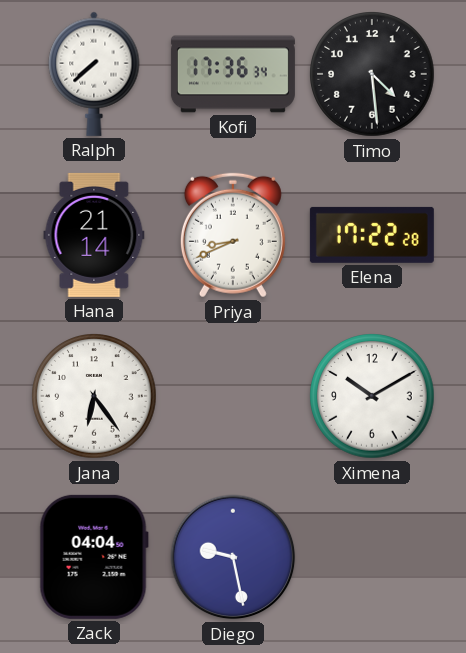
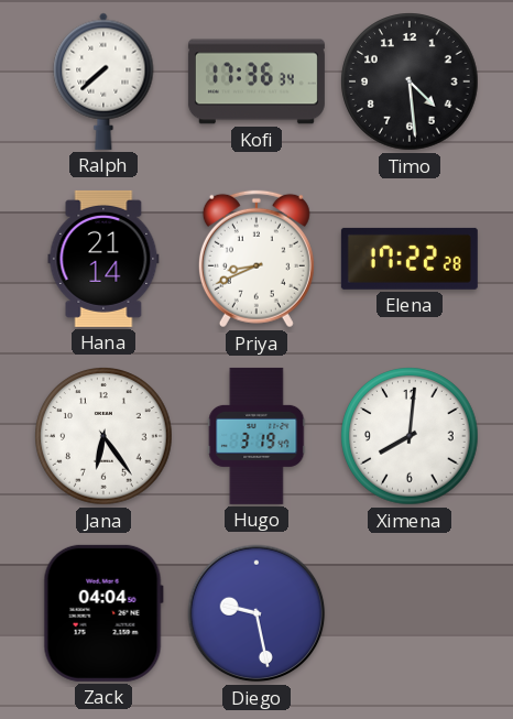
Hugo: none -> 3:19
Ximena: 10:10 -> 8:01
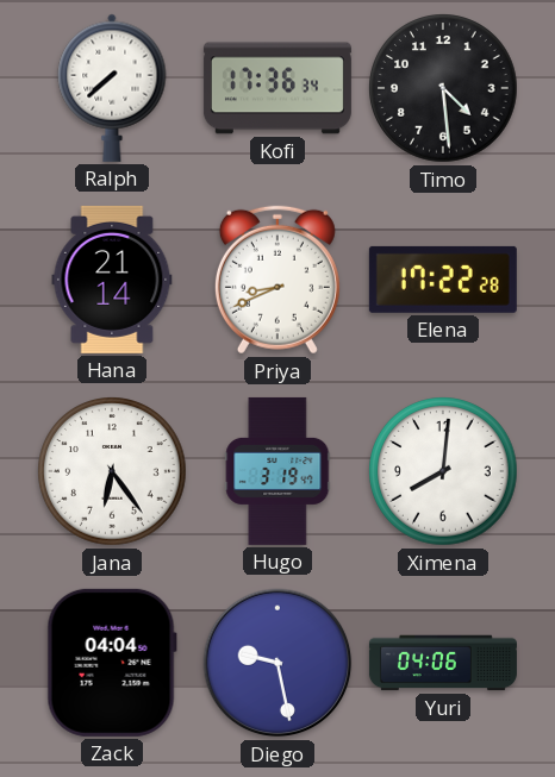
Yuri: none -> 04:06
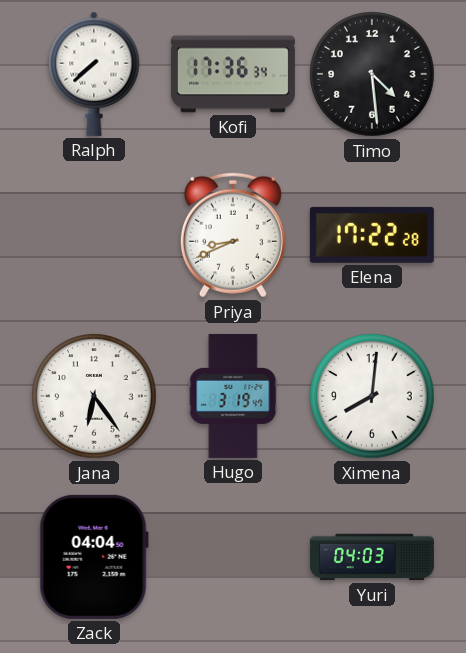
Hana: 21:14 -> none
Diego: 9:28 -> none
Yuri: 04:06 -> 04:03
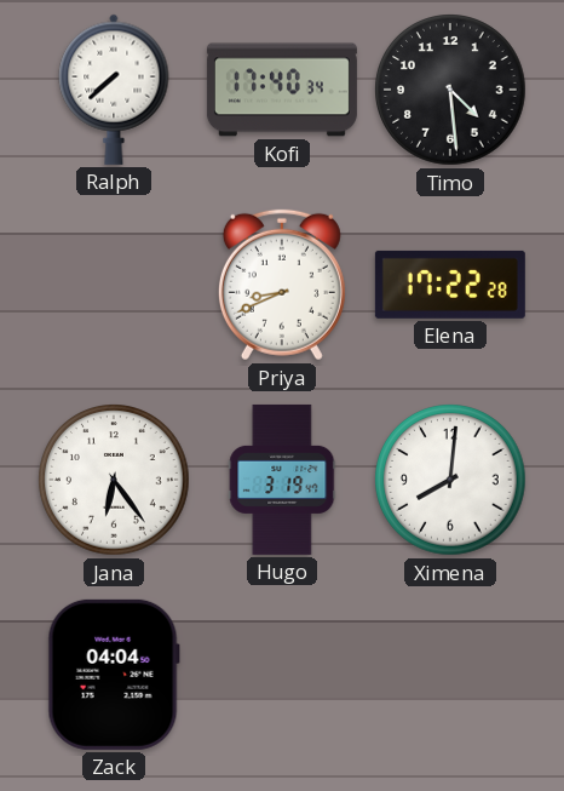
Kofi: 17:36 -> 17:40
Yuri: 04:03 -> none
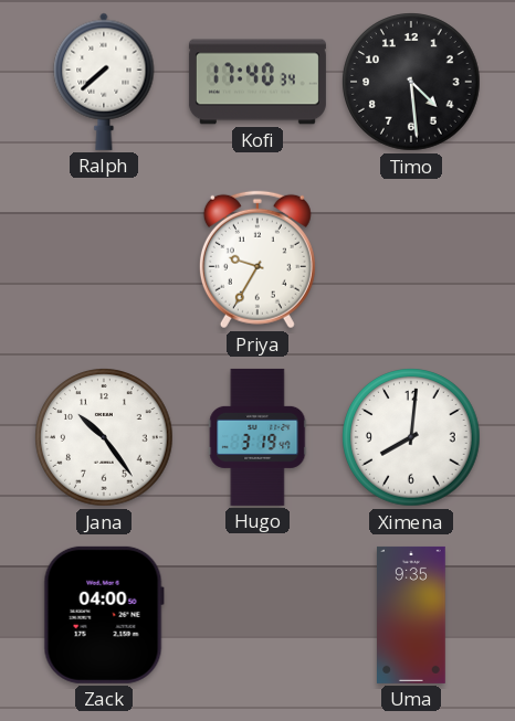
Priya: 8:41 -> 9:35
Elena: 17:22 -> none
Jana: 6:24 -> 10:24
Zack: 04:04 -> 04:00
Uma: none -> 9:35
